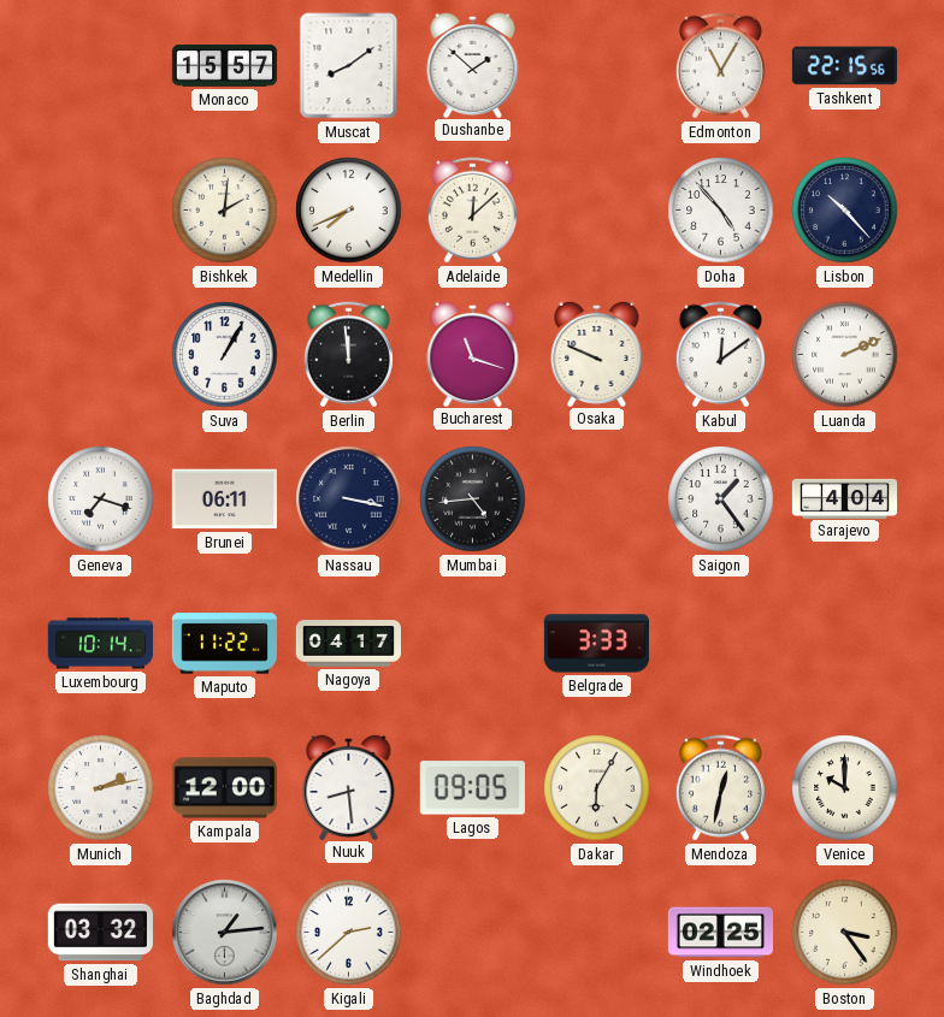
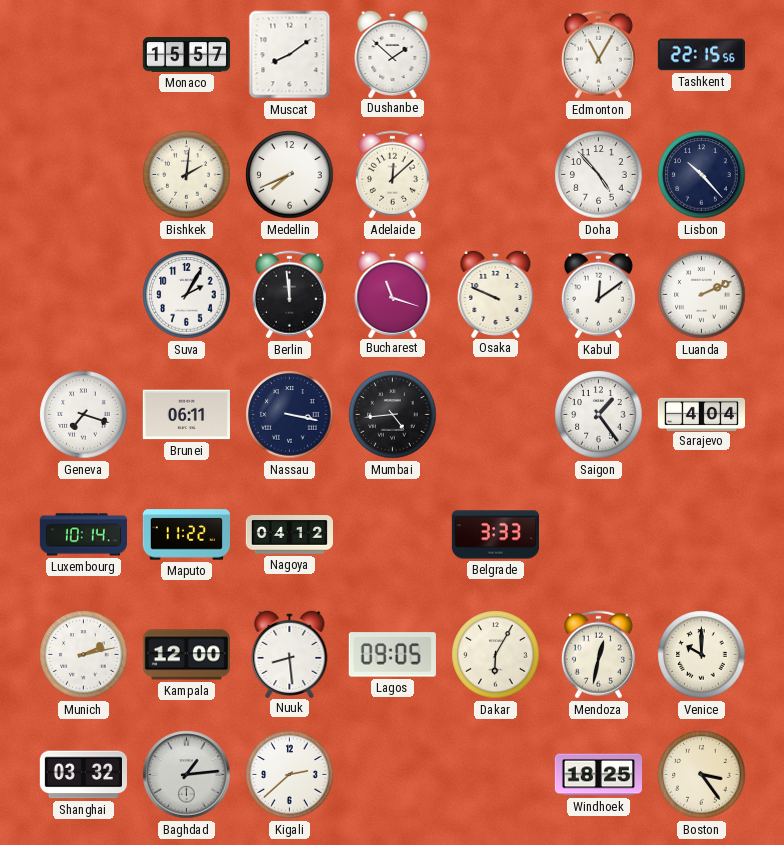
Suva: 1:05 -> 2:05
Nagoya: 04:17 -> 04:12
Windhoek: 02:25 -> 18:25
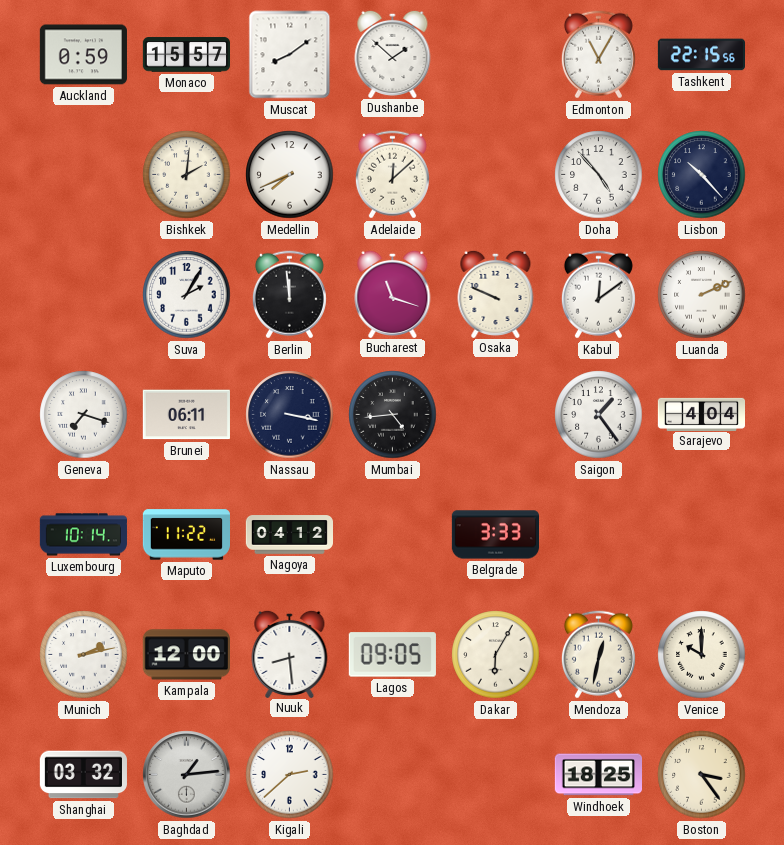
Auckland: none -> 0:59
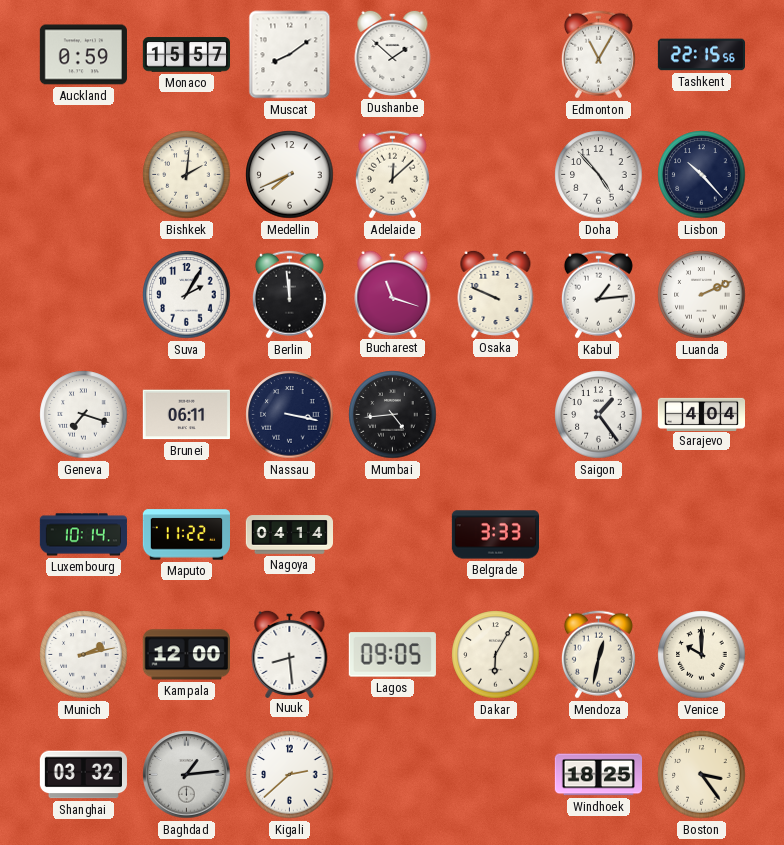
Kabul: 12:09 -> 1:14
Nagoya: 04:12 -> 04:14
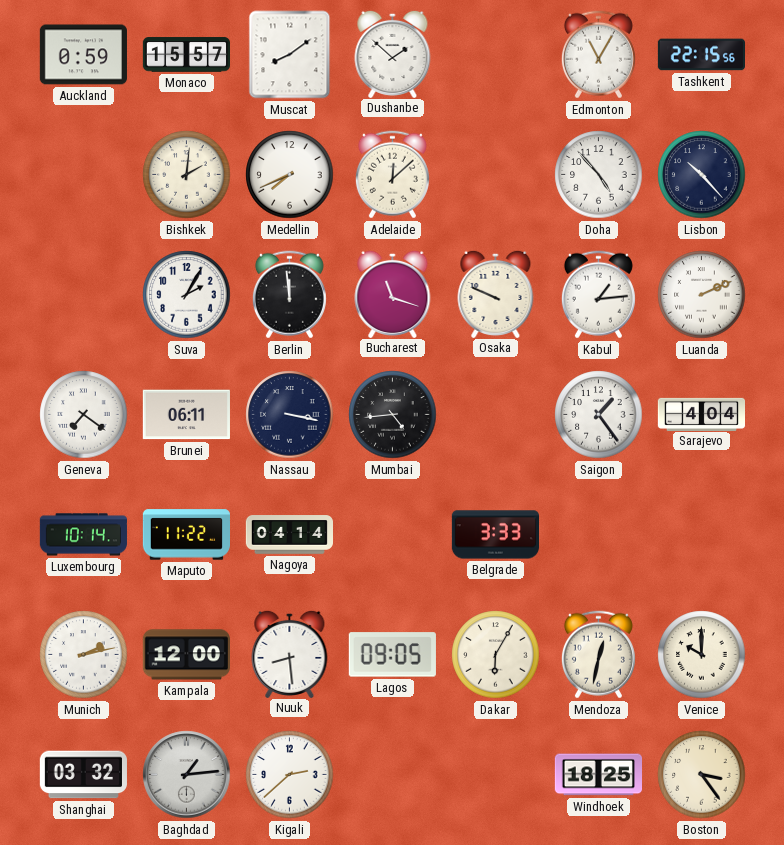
Geneva: 7:18 -> 7:21
